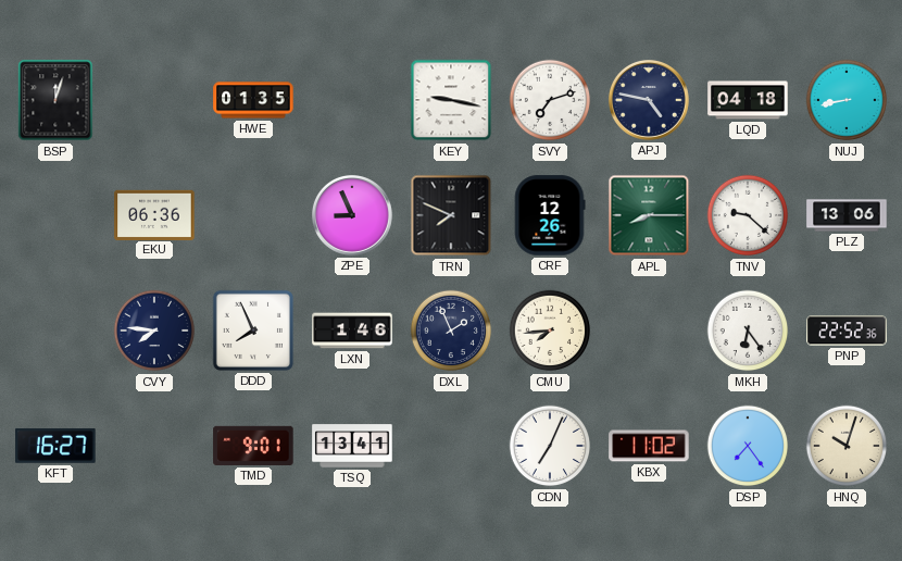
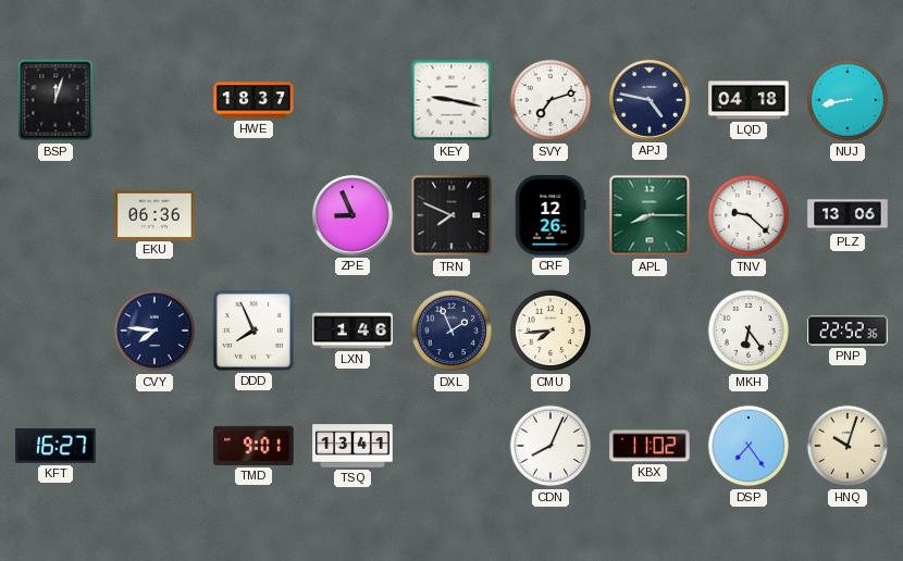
HWE: 01:35 -> 18:37
CDN: 7:04 -> 8:04
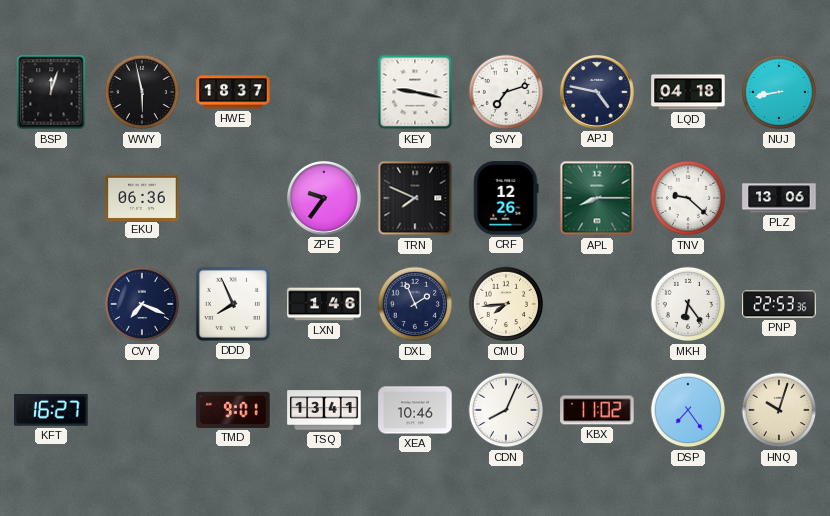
WWY: none -> 5:58
ZPE: 8:56 -> 9:36
CVY: 7:46 -> 7:19
PNP: 22:52 -> 22:53
XEA: none -> 10:46
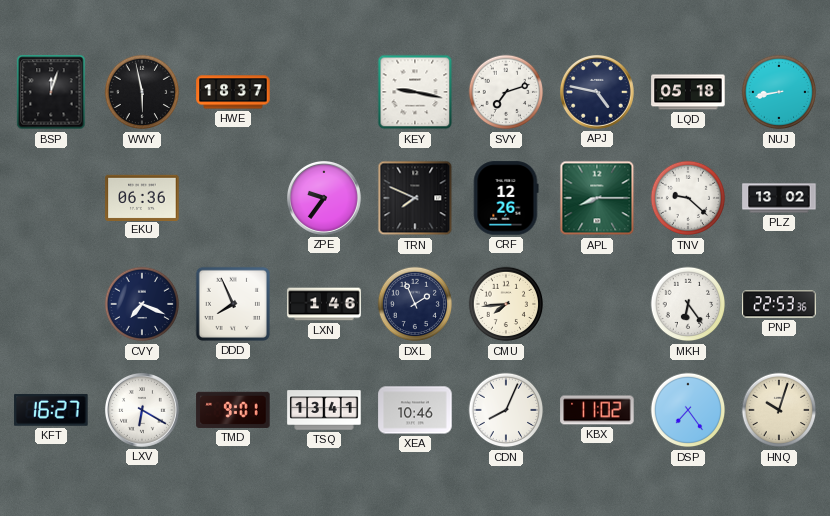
LQD: 04:18 -> 05:18
PLZ: 13:06 -> 13:02
LXV: none -> 6:20
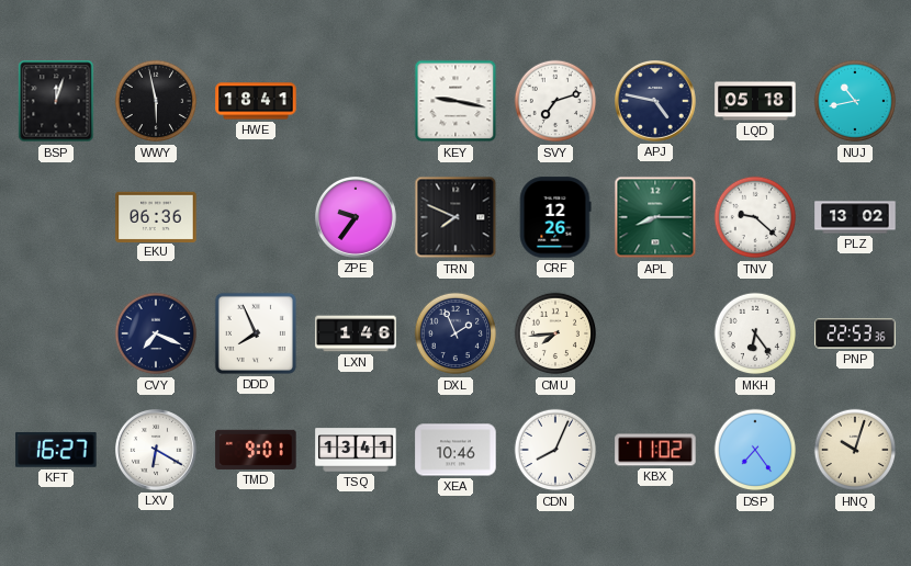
HWE: 18:37 -> 18:41
NUJ: 8:43 -> 10:43
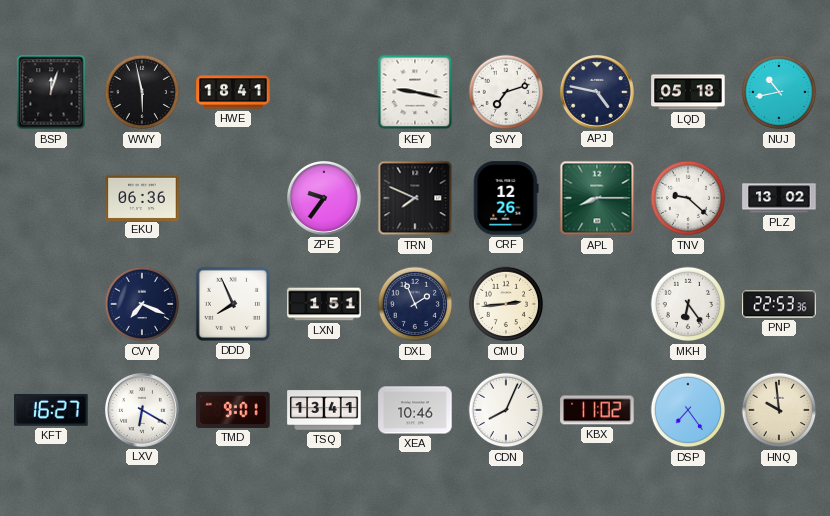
LXN: 1:46 -> 1:51
CMU: 7:44 -> 2:44
HNQ: 10:03 -> 9:59
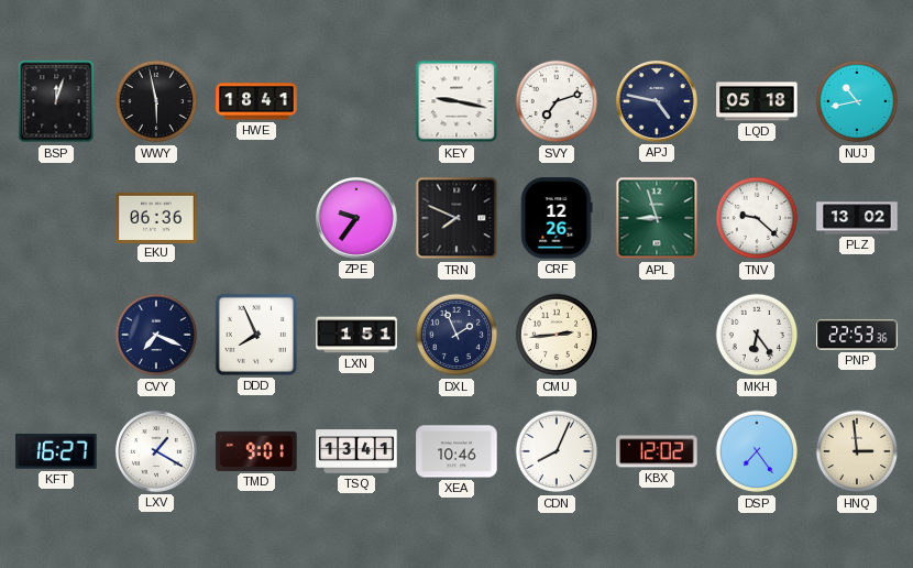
APL: 8:15 -> 8:57
LXV: 6:20 -> 1:20
KBX: 11:02 -> 12:02
HNQ: 9:59 -> 2:59
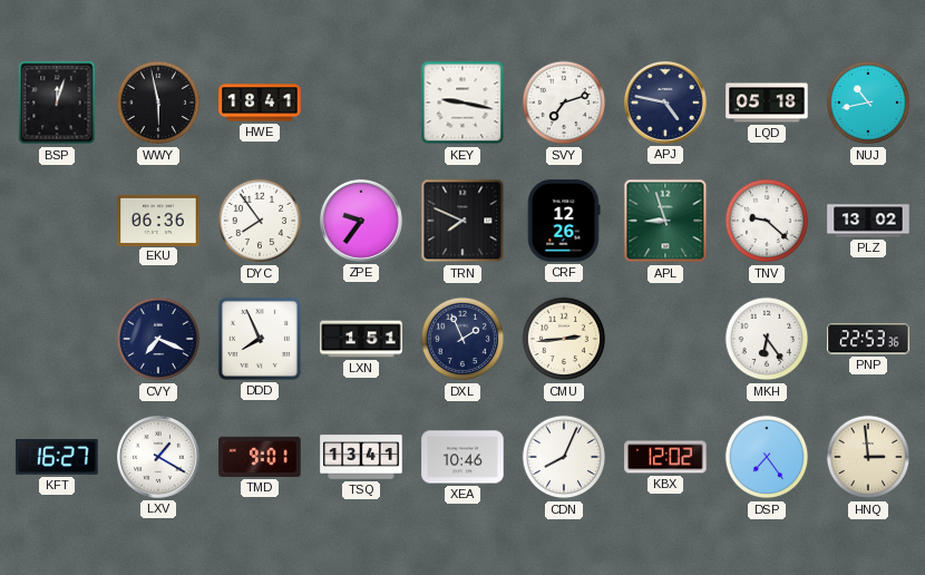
DYC: none -> 7:54
